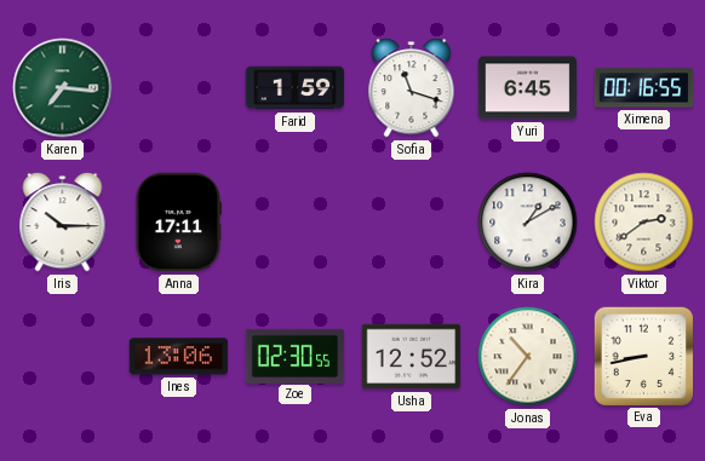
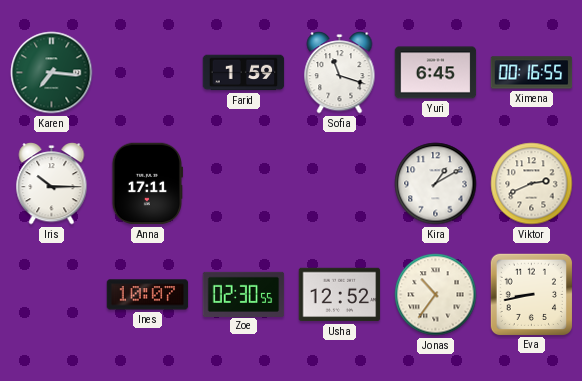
Viktor: 2:39 -> 2:41
Ines: 13:06 -> 10:07
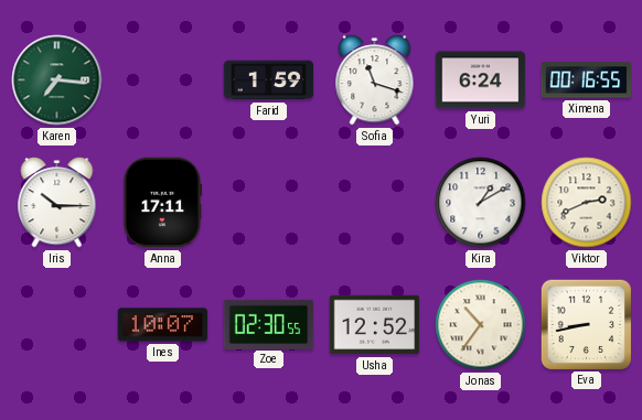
Yuri: 6:45 -> 6:24
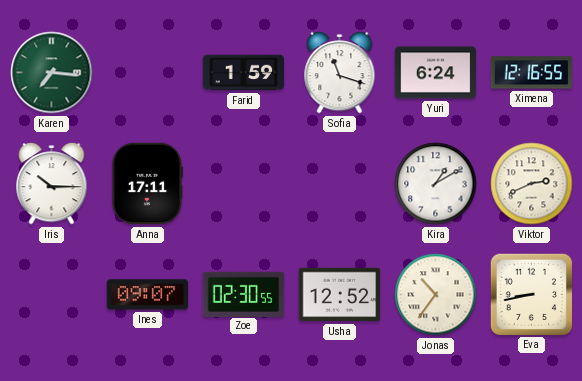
Ximena: 00:16 -> 12:16
Ines: 10:07 -> 09:07
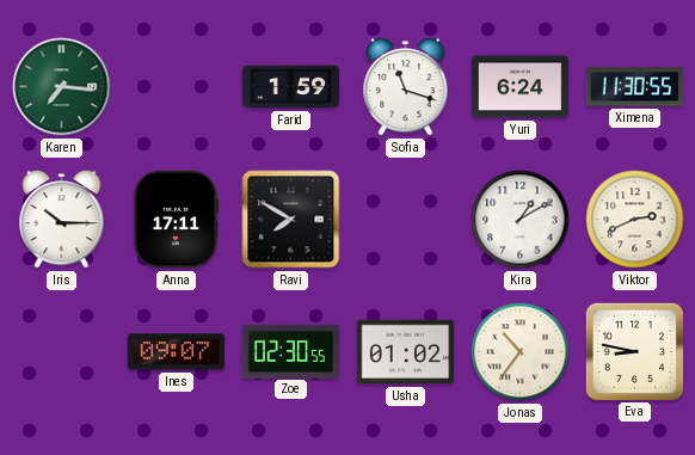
Ximena: 12:16 -> 11:30
Ravi: none -> 7:50
Usha: 12:52 -> 01:02
Eva: 8:43 -> 8:47
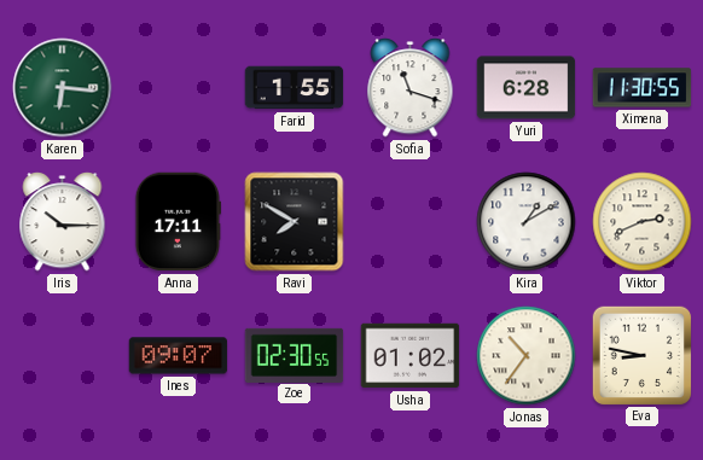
Karen: 7:16 -> 6:16
Farid: 1:59 -> 1:55
Yuri: 6:24 -> 6:28
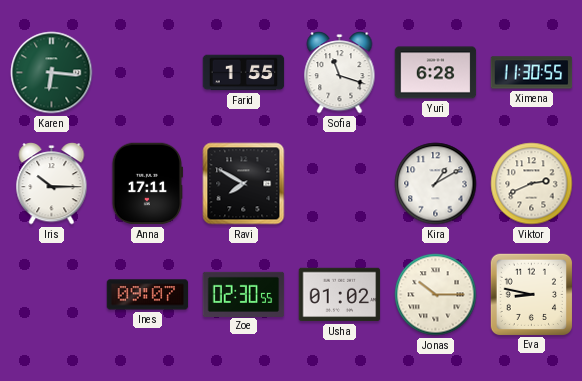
Jonas: 10:36 -> 10:15
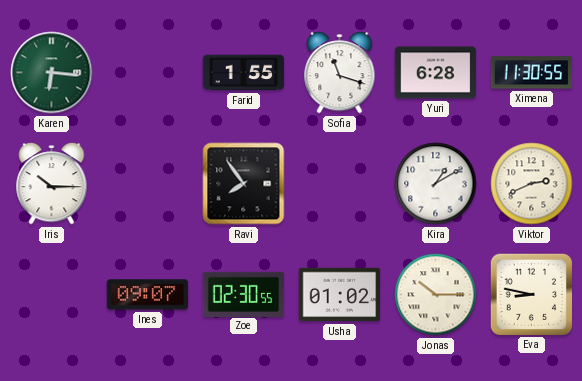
Anna: 17:11 -> none
Ravi: 7:50 -> 7:54
